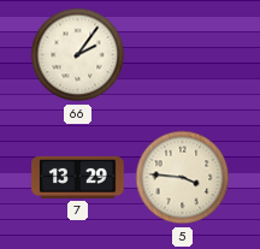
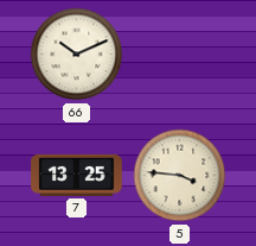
66: 2:06 -> 10:11
7: 13:29 -> 13:25
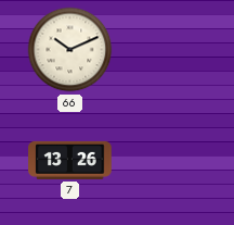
7: 13:25 -> 13:26
5: 3:46 -> none
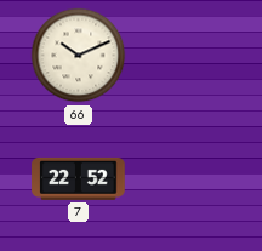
7: 13:26 -> 22:52
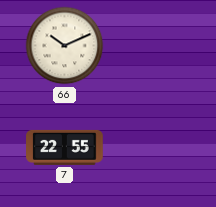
7: 22:52 -> 22:55
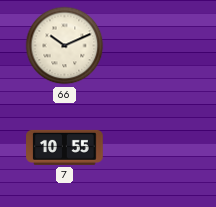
7: 22:55 -> 10:55
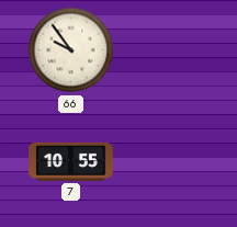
66: 10:11 -> 9:54
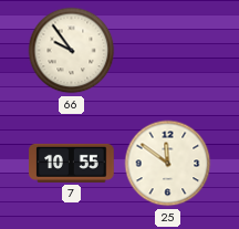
25: none -> 11:51
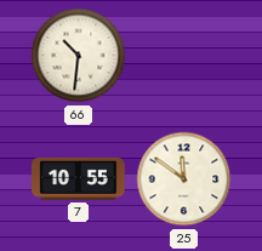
66: 9:54 -> 10:31
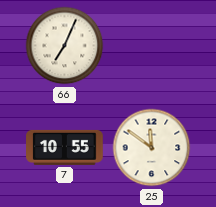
66: 10:31 -> 7:04
